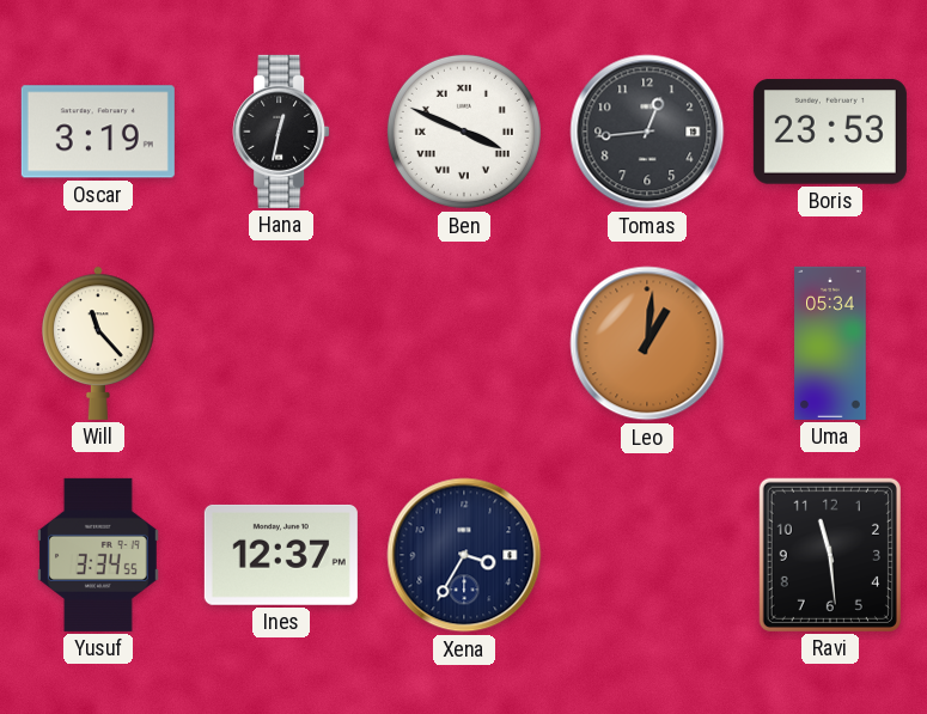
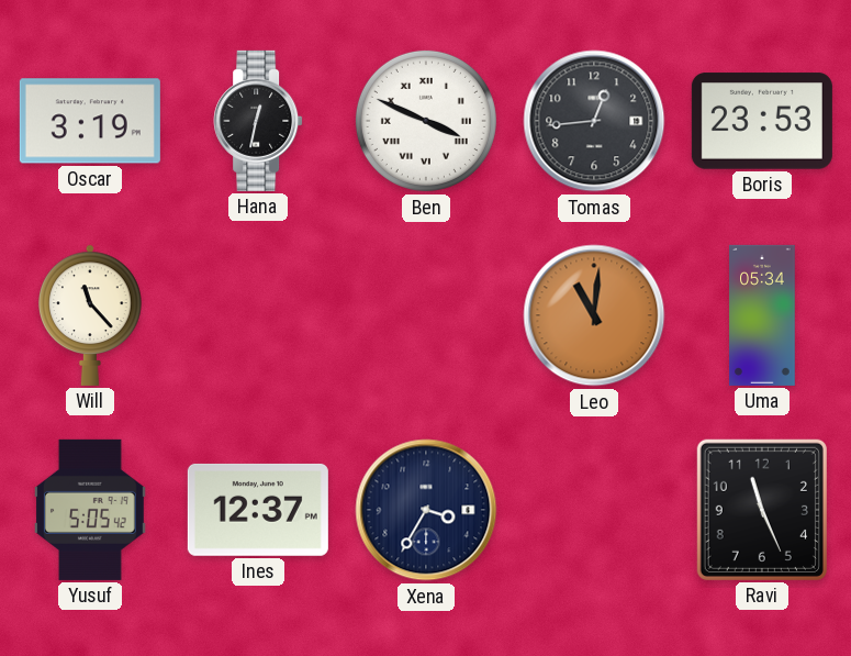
Leo: 1:01 -> 11:01
Yusuf: 3:34 -> 5:05
Ravi: 11:29 -> 11:26
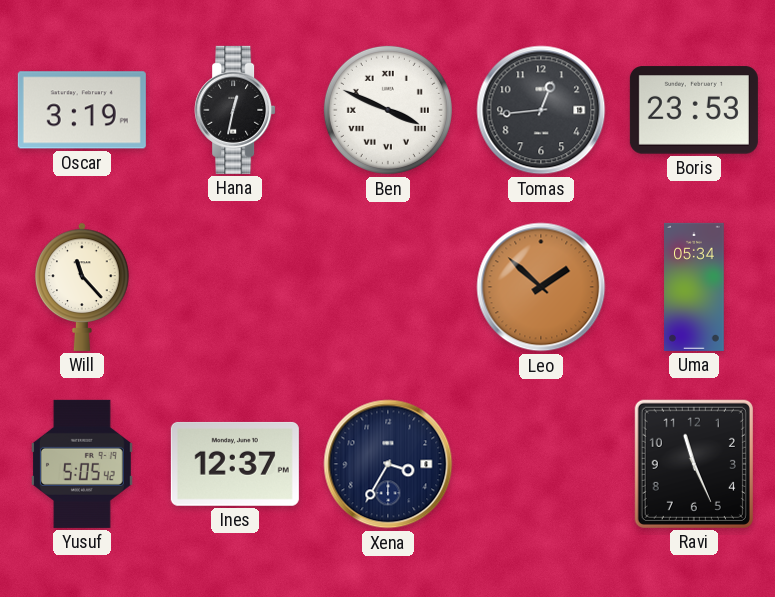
Leo: 11:01 -> 1:52
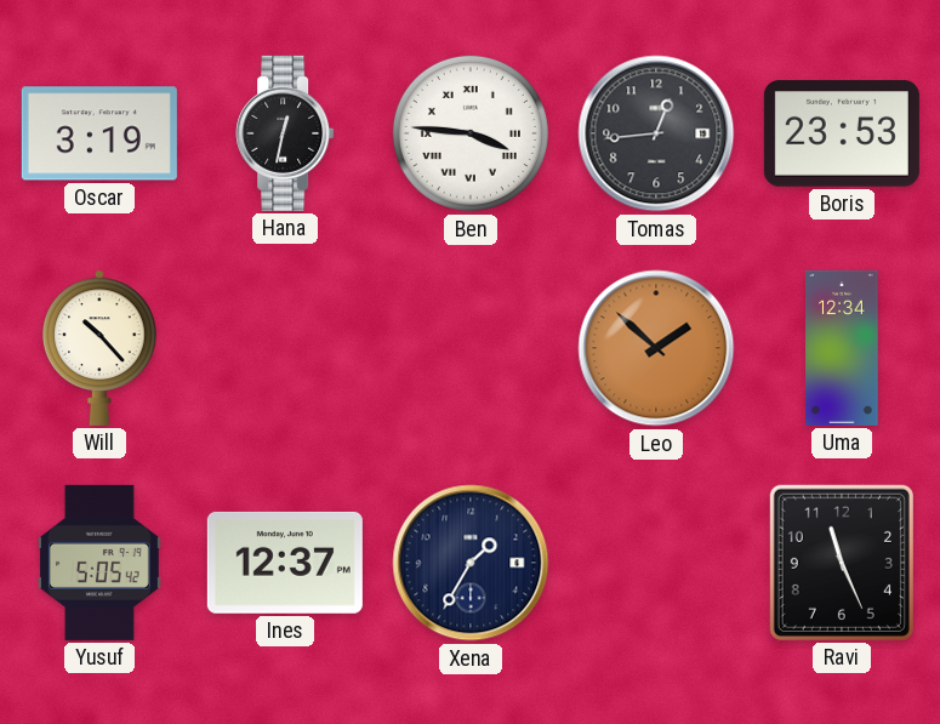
Ben: 3:49 -> 3:46
Will: 11:23 -> 10:23
Uma: 05:34 -> 12:34
Xena: 3:35 -> 1:35
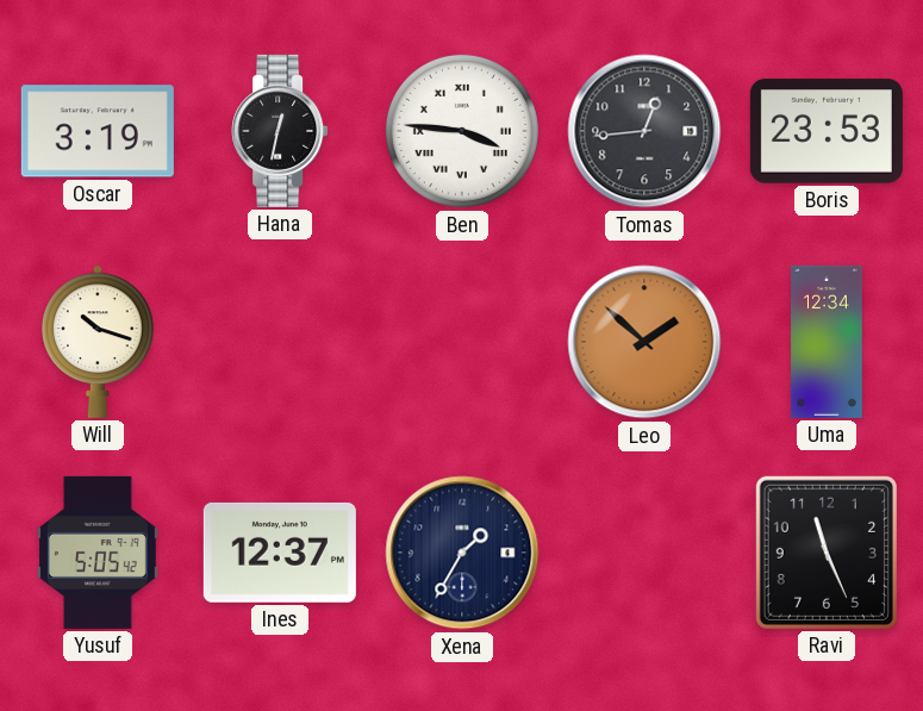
Will: 10:23 -> 10:18
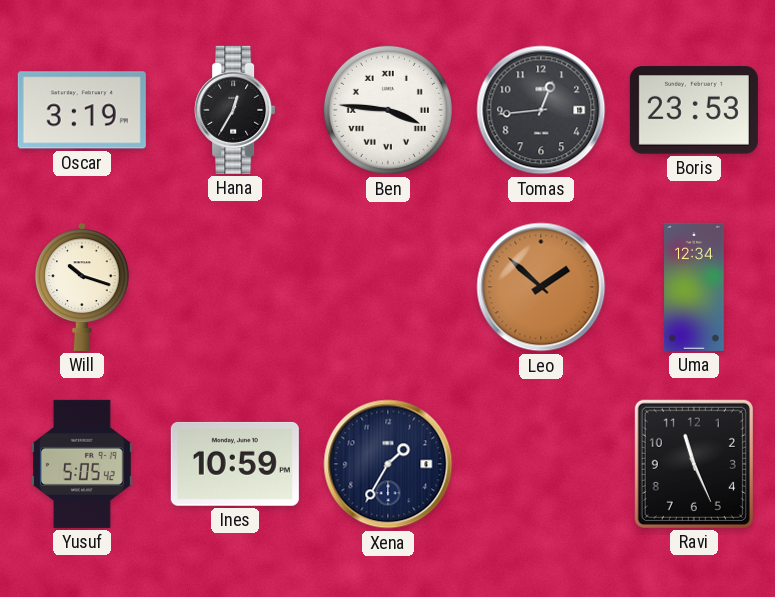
Hana: 12:32 -> 12:35
Ines: 12:37 -> 10:59
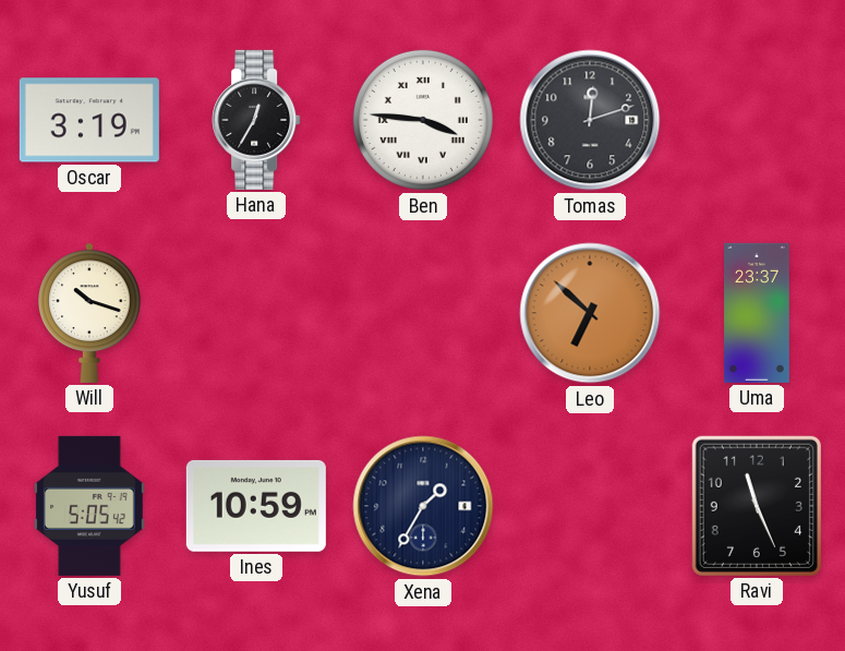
Tomas: 12:44 -> 12:12
Boris: 23:53 -> none
Leo: 1:52 -> 6:52
Uma: 12:34 -> 23:37
